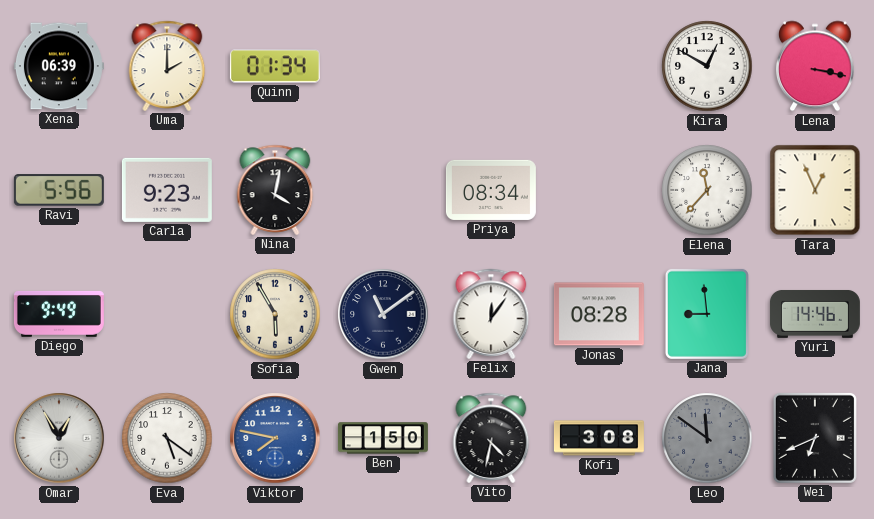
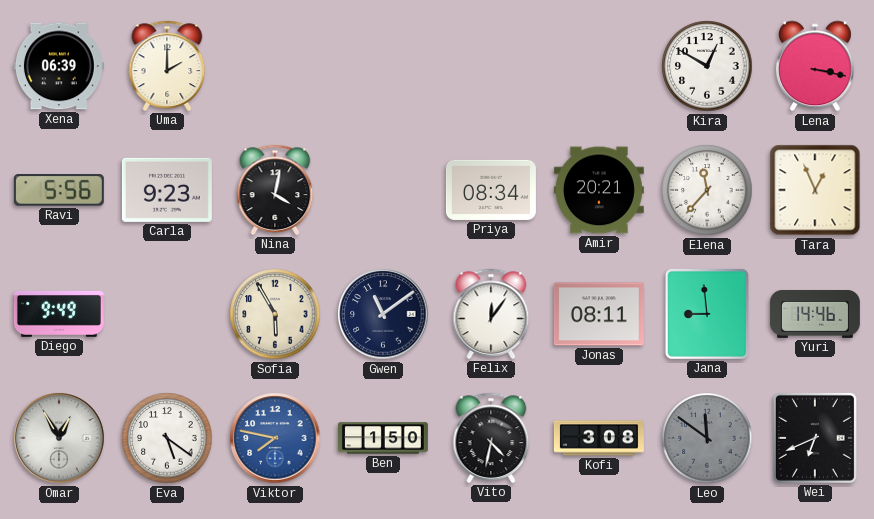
Quinn: 01:34 -> none
Amir: none -> 20:21
Jonas: 08:28 -> 08:11
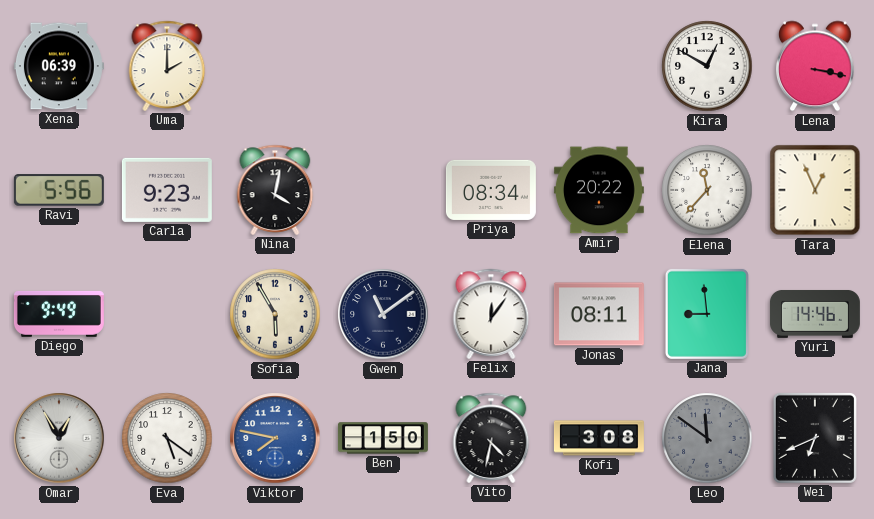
Amir: 20:21 -> 20:22
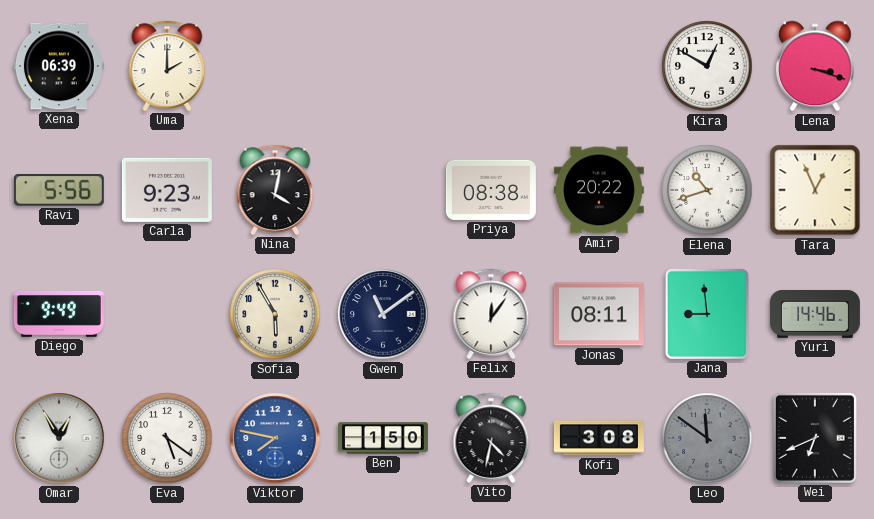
Lena: 3:17 -> 3:18
Priya: 08:34 -> 08:38
Elena: 11:37 -> 10:42
